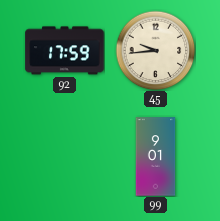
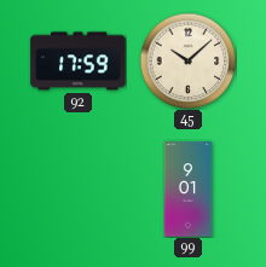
45: 9:44 -> 10:08
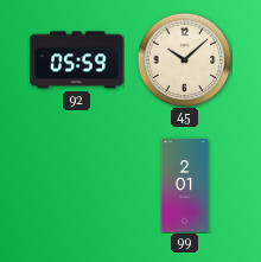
92: 17:59 -> 05:59
99: 9:01 -> 2:01
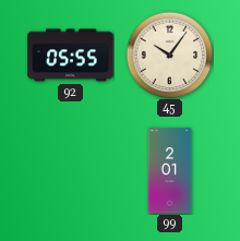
92: 05:59 -> 05:55
45: 10:08 -> 10:06
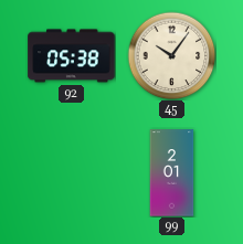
92: 05:55 -> 05:38
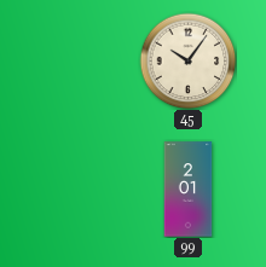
92: 05:38 -> none
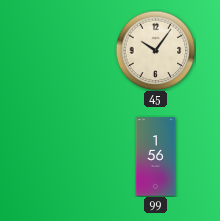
99: 2:01 -> 1:56
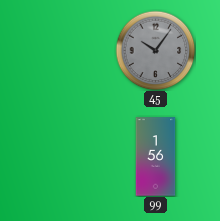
45 dial: cream -> grey
